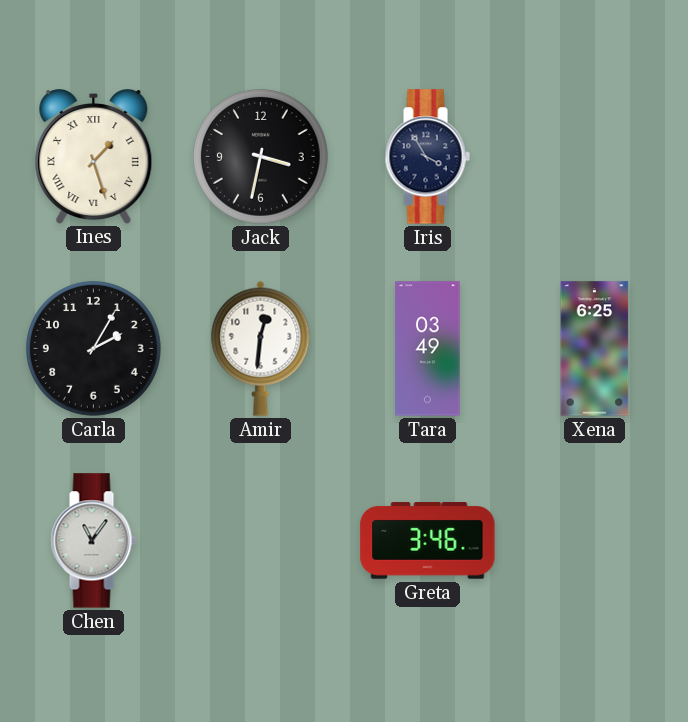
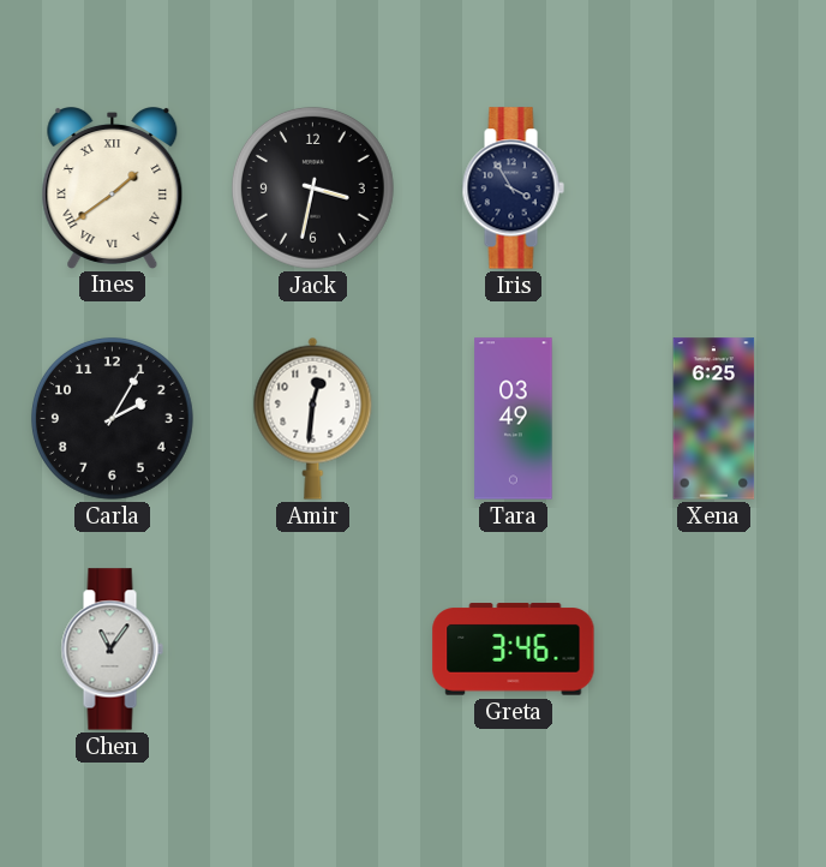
Ines: 1:27 -> 1:39
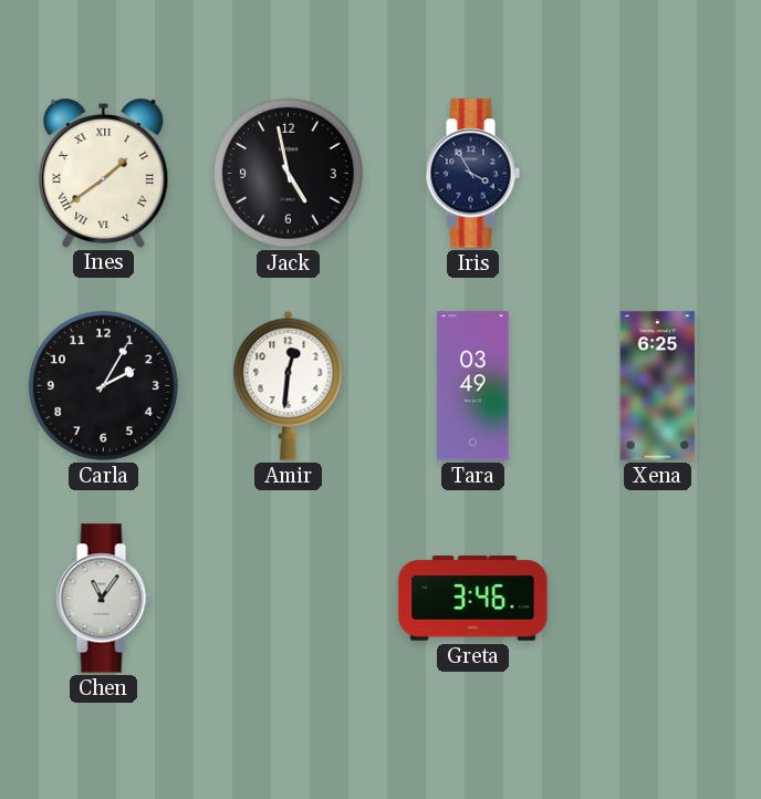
Jack: 3:32 -> 4:58
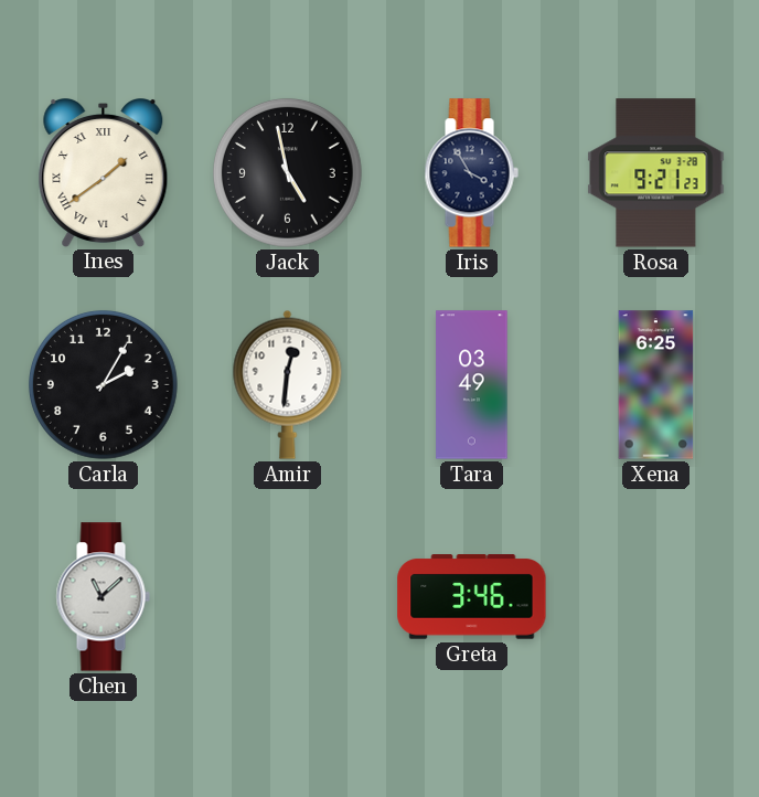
Rosa: none -> 9:21
Chen: 11:06 -> 11:08
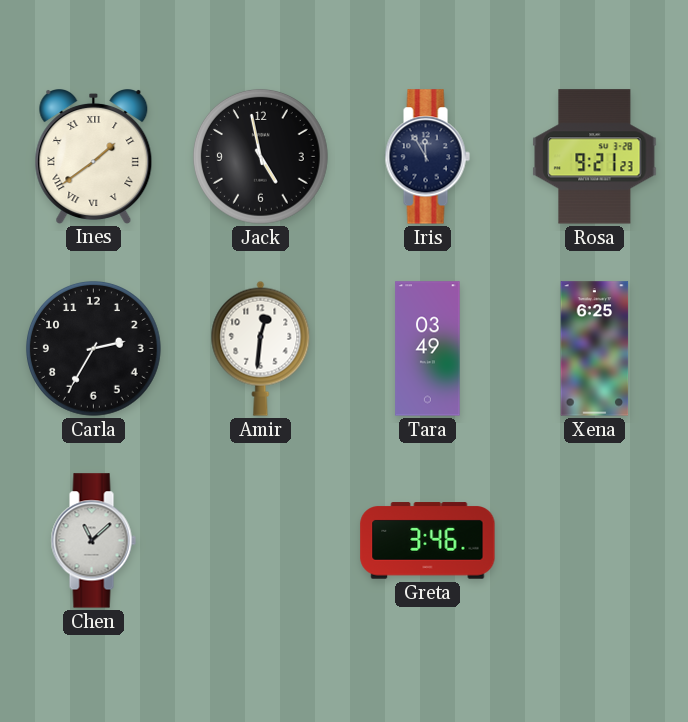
Iris: 3:55 -> 11:55
Carla: 2:05 -> 2:35
